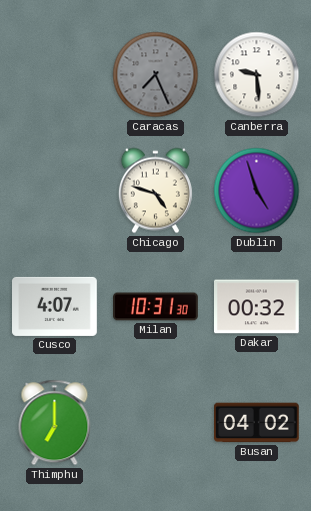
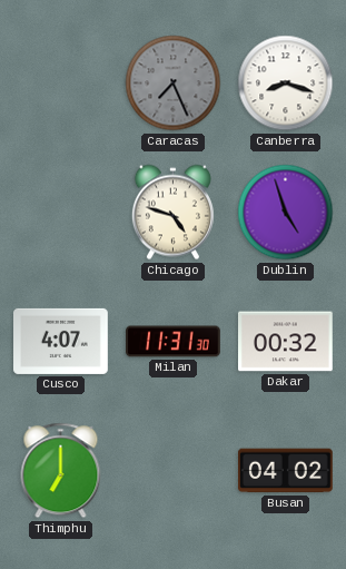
Canberra: 9:29 -> 8:18
Milan: 10:31 -> 11:31
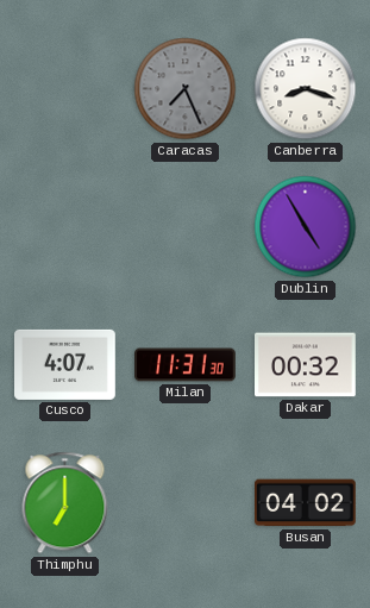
Chicago: 4:48 -> none
Dublin: 4:57 -> 4:55
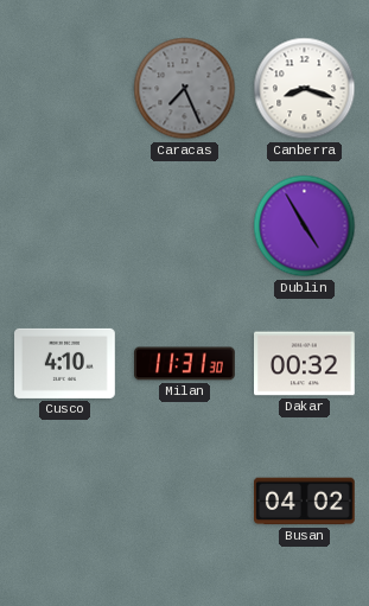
Cusco: 4:07 -> 4:10
Thimphu: 7:00 -> none
